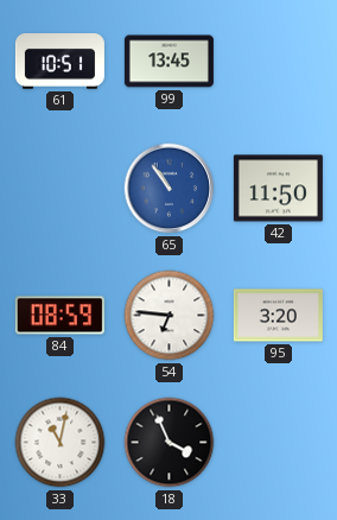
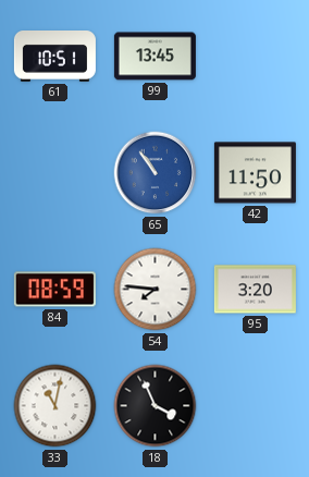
54: 6:46 -> 7:46
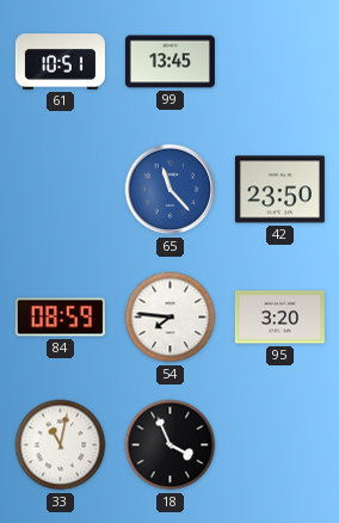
65: 10:54 -> 11:23
42: 11:50 -> 23:50
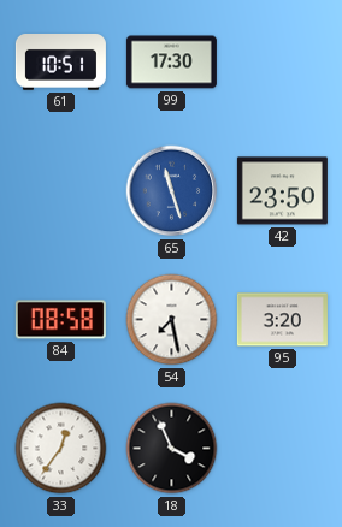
99: 13:45 -> 17:30
65: 11:23 -> 11:27
84: 08:59 -> 08:58
54: 7:46 -> 7:28
33: 11:02 -> 12:36
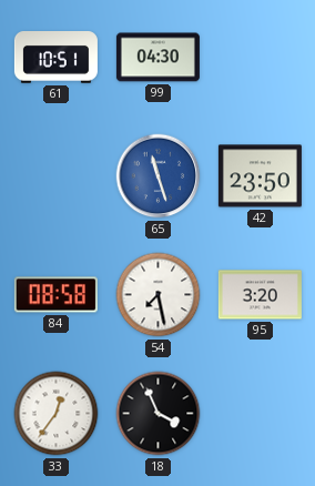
99: 17:30 -> 04:30
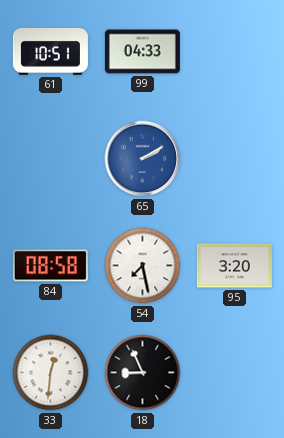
99: 04:30 -> 04:33
65: 11:27 -> 2:10
42: 23:50 -> none
33: 12:36 -> 12:31
18: 3:56 -> 8:56
